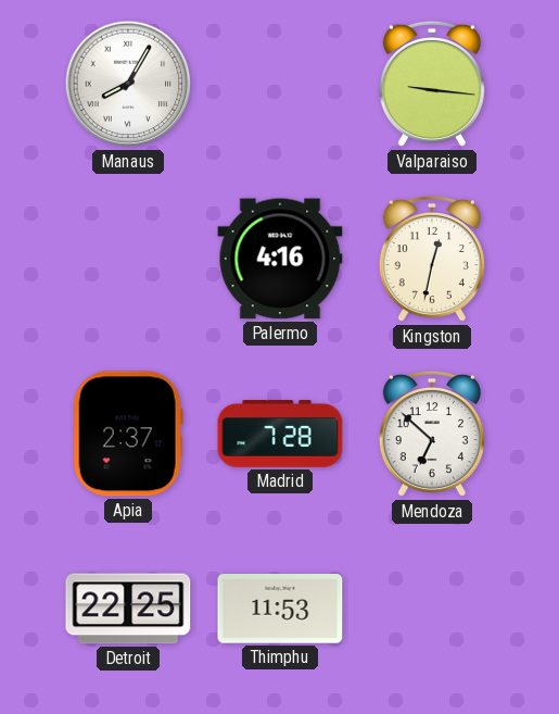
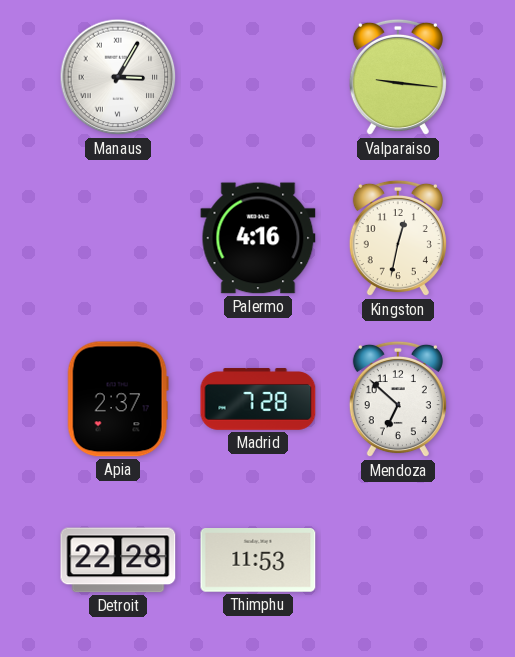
Manaus: 8:05 -> 3:05
Detroit: 22:25 -> 22:28
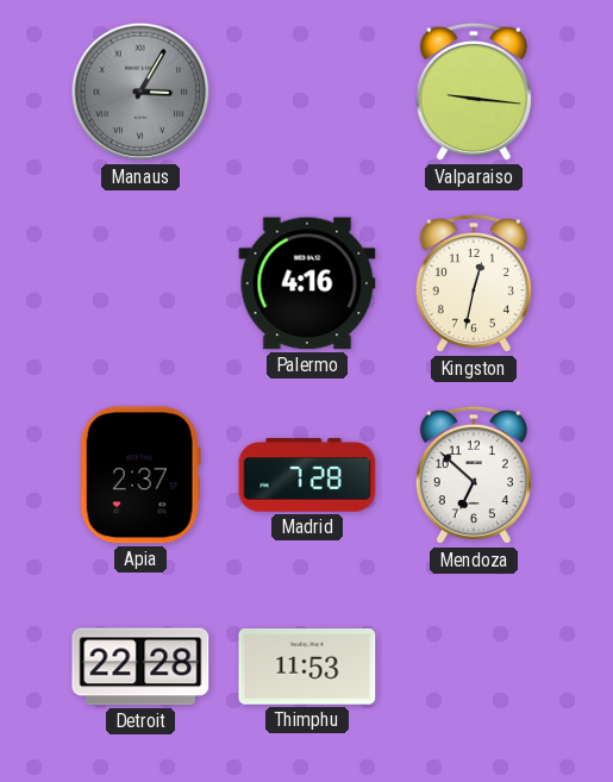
Manaus dial: white -> grey
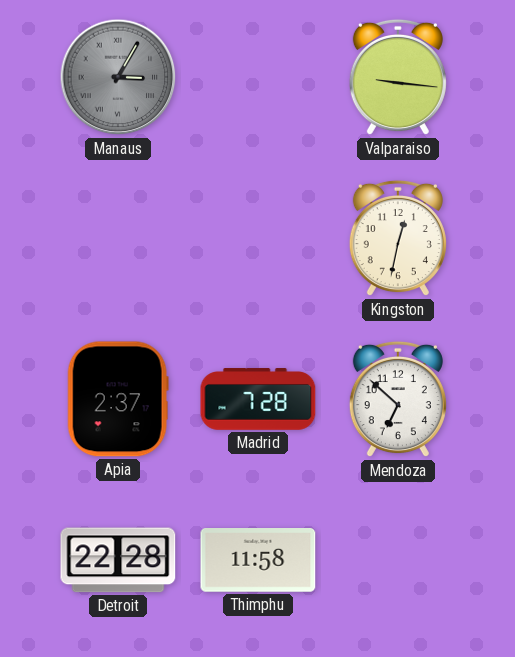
Palermo: 4:16 -> none
Thimphu: 11:53 -> 11:58
